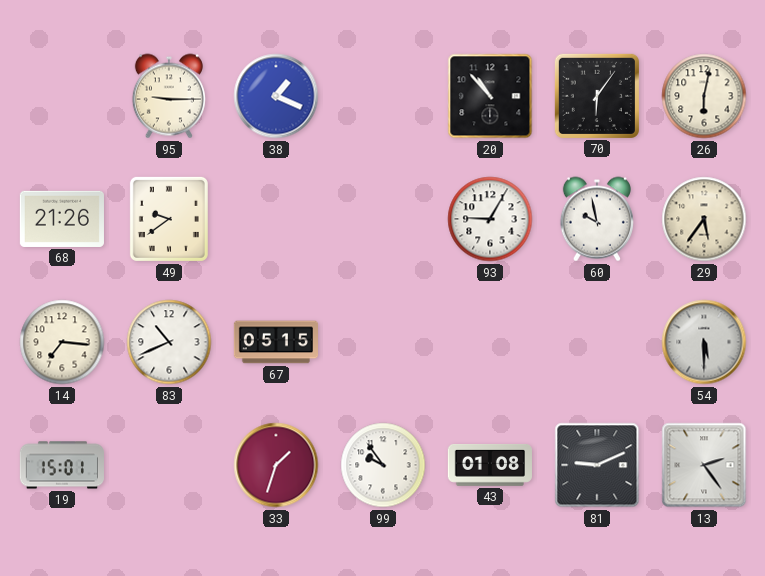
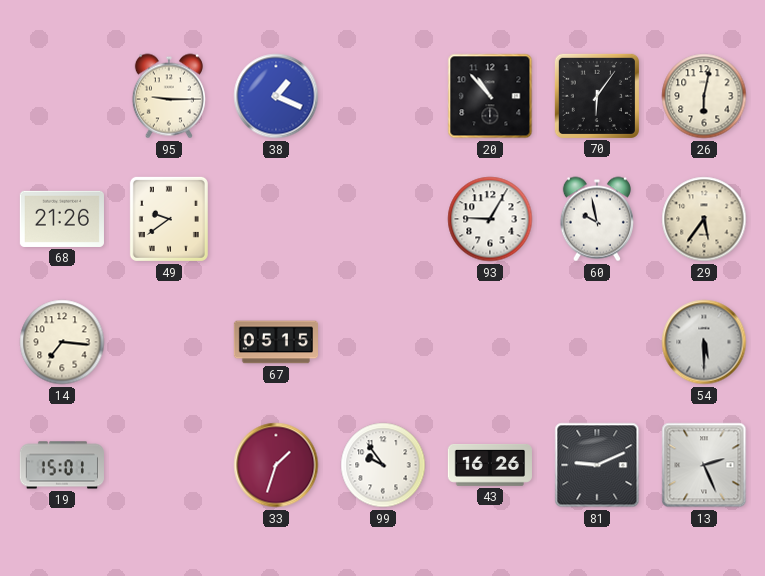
83: 10:41 -> none
43: 01:08 -> 16:26
13: 2:24 -> 2:26
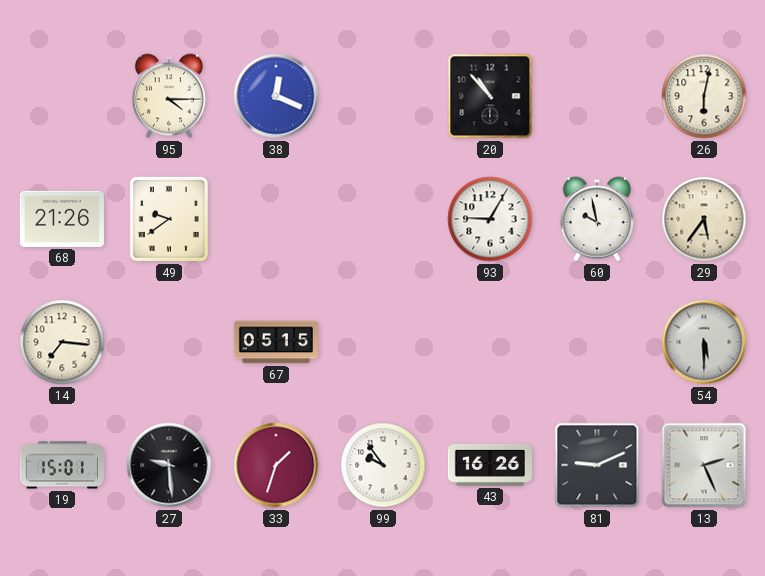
95: 9:15 -> 4:15
38: 1:19 -> 12:19
70: 6:06 -> none
27: none -> 9:29
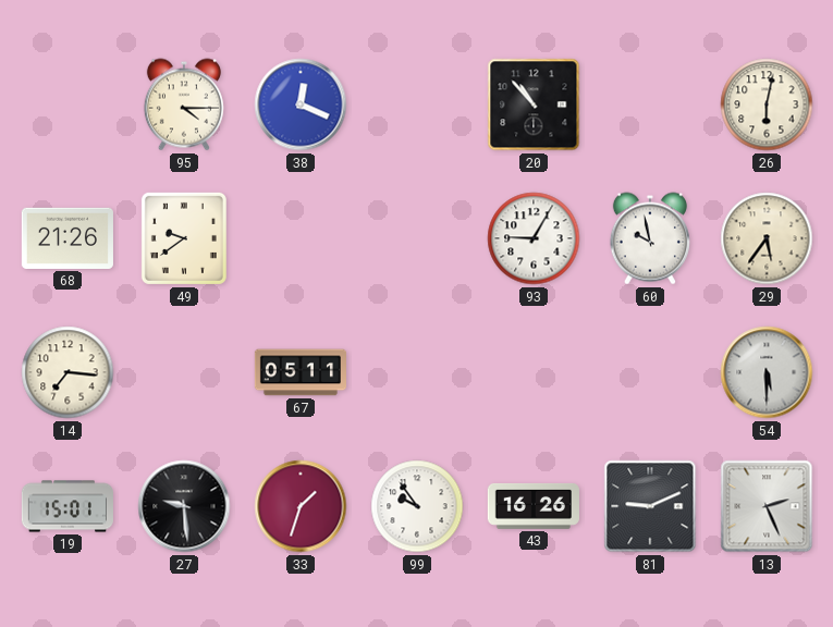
67: 05:15 -> 05:11
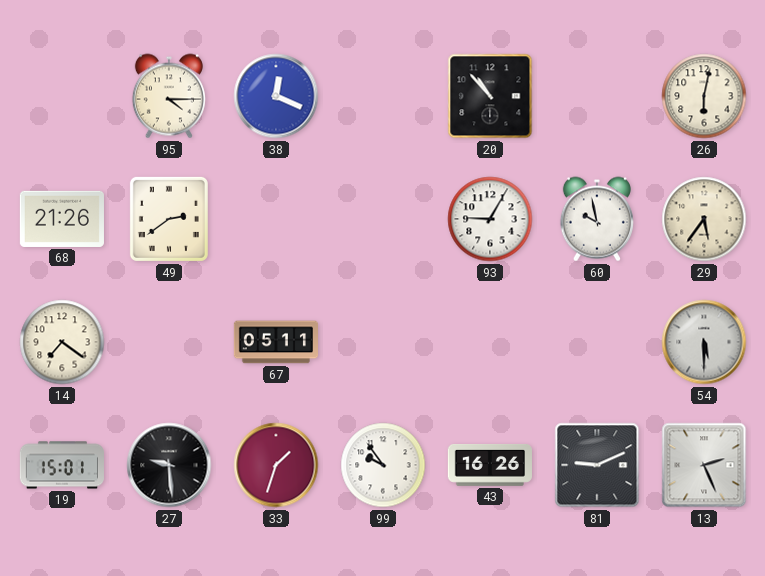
49: 9:39 -> 2:39
14: 7:16 -> 7:21
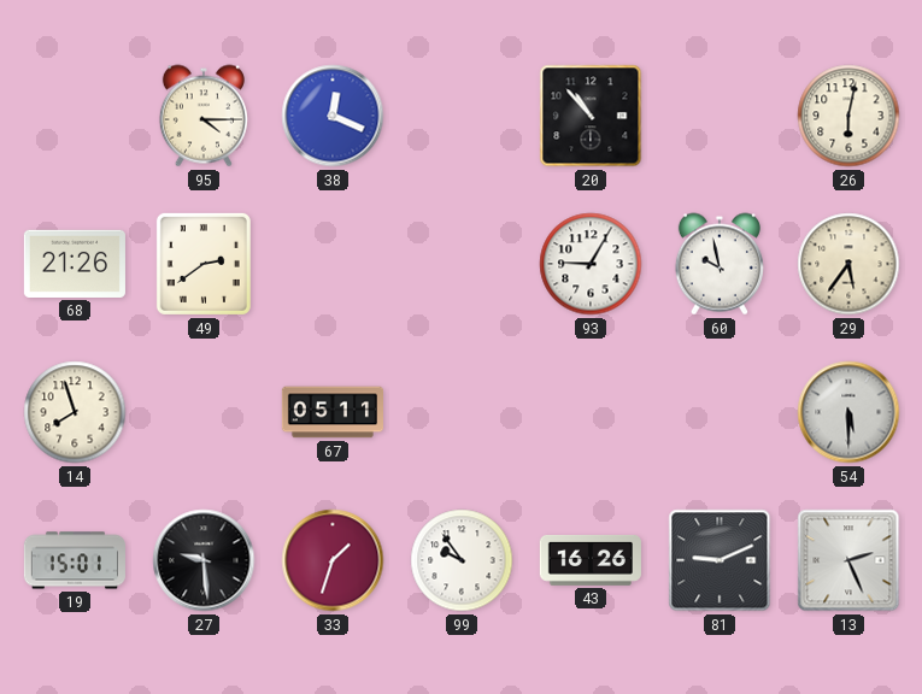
14: 7:21 -> 7:57
